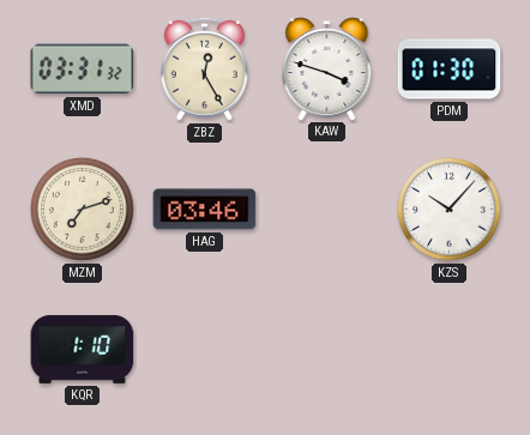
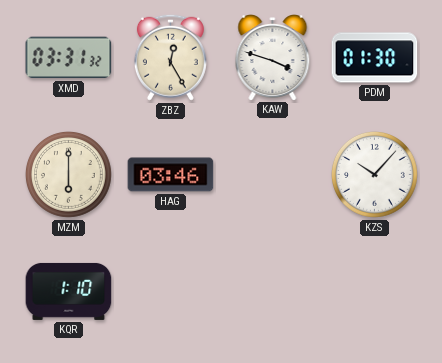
MZM: 7:12 -> 6:00
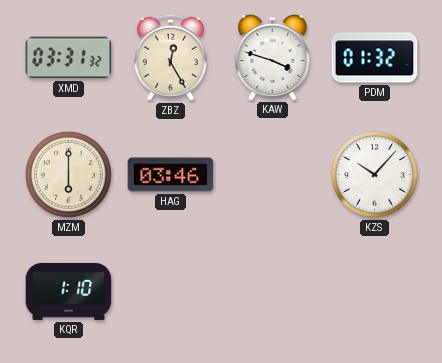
PDM: 01:30 -> 01:32
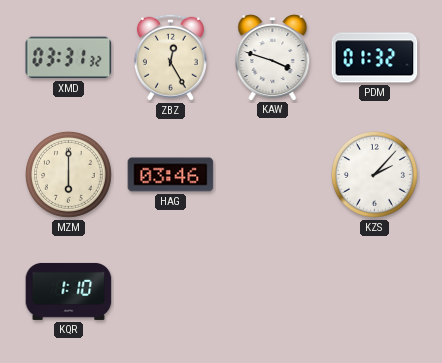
KZS: 10:07 -> 2:07
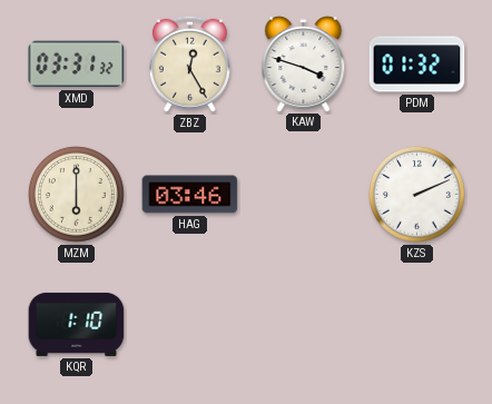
KZS: 2:07 -> 2:11
